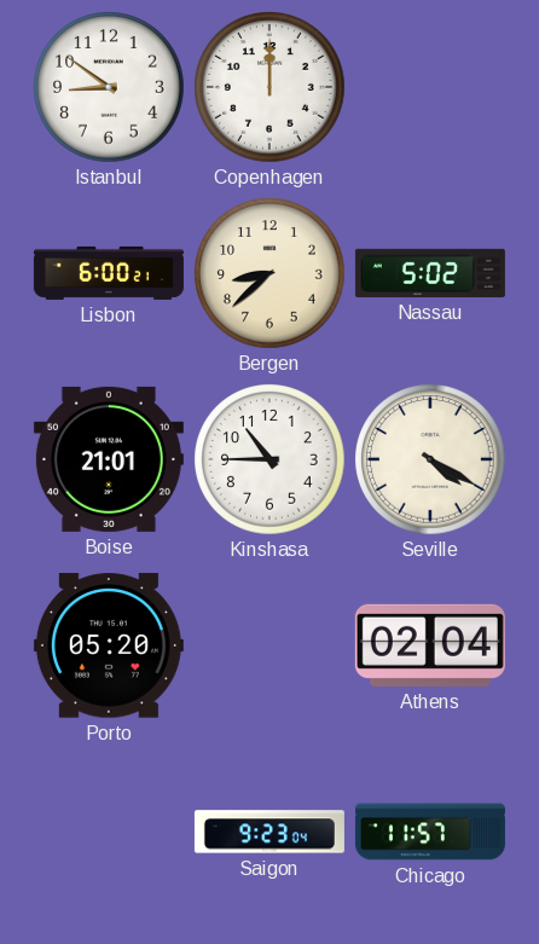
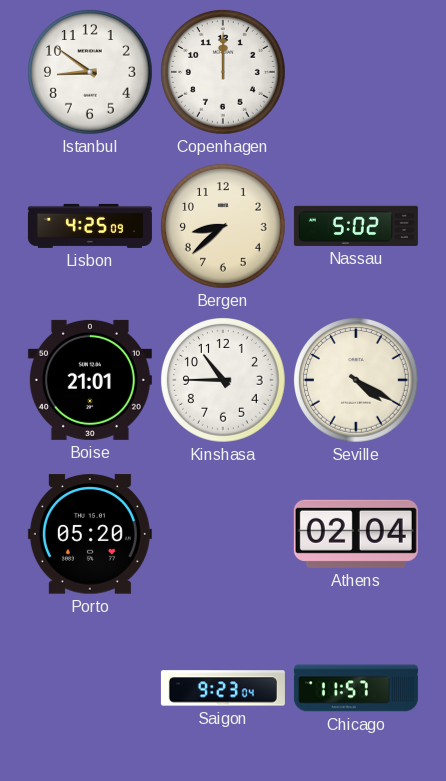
Lisbon: 6:00 -> 4:25
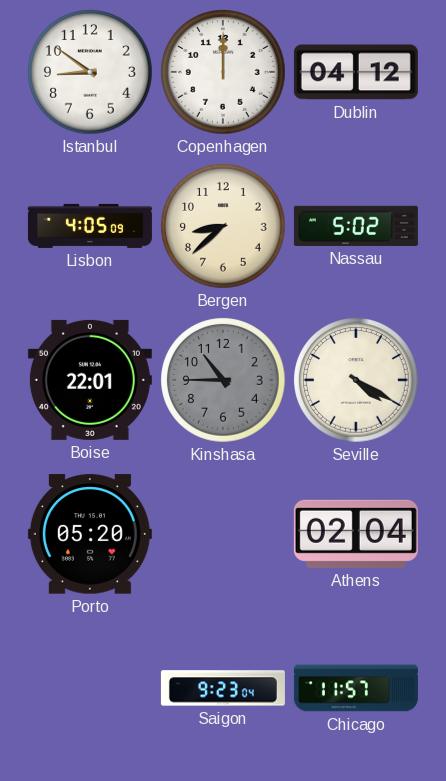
Dublin: none -> 04:12
Lisbon: 4:25 -> 4:05
Boise: 21:01 -> 22:01
Kinshasa dial: white -> grey
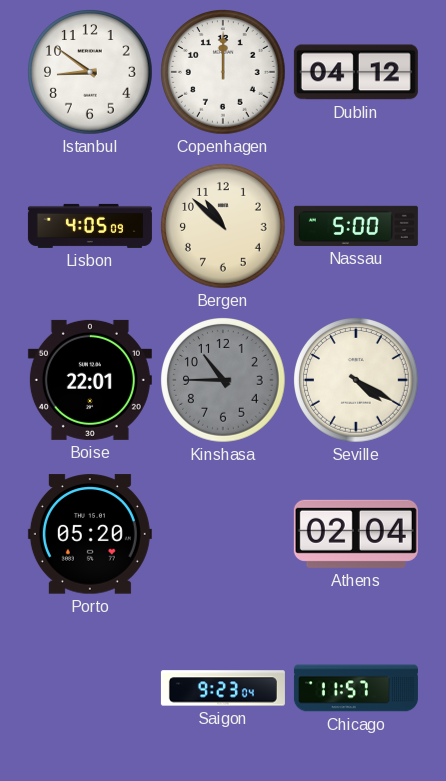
Bergen: 8:38 -> 10:52
Nassau: 5:02 -> 5:00
